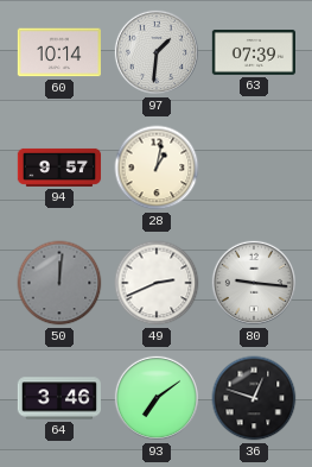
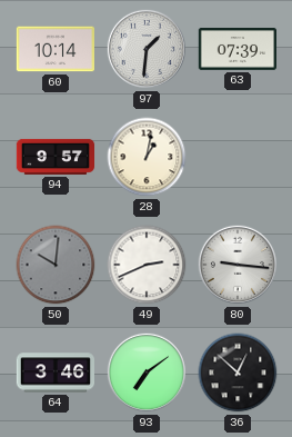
50: 12:01 -> 10:01
36: 12:48 -> 12:52
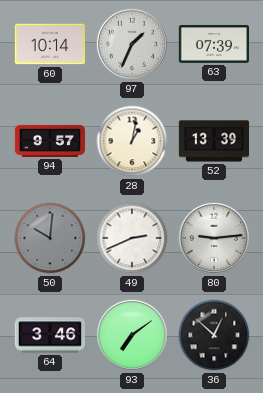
97: 1:31 -> 1:34
52: none -> 13:39
80: 9:16 -> 9:14
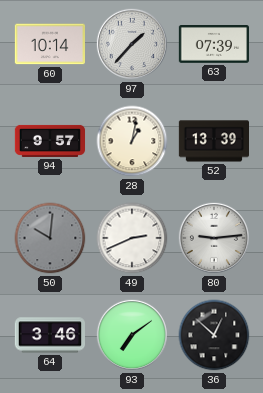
97: 1:34 -> 1:37
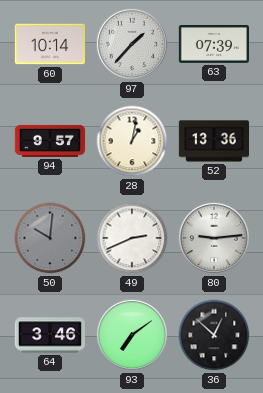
52: 13:39 -> 13:36
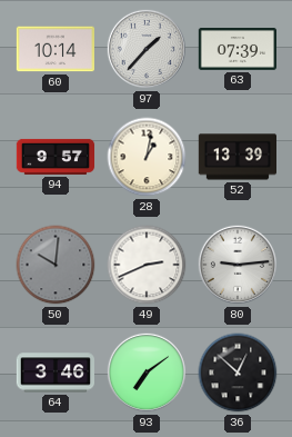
52: 13:36 -> 13:39
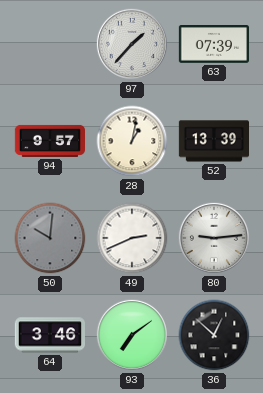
60: 10:14 -> none
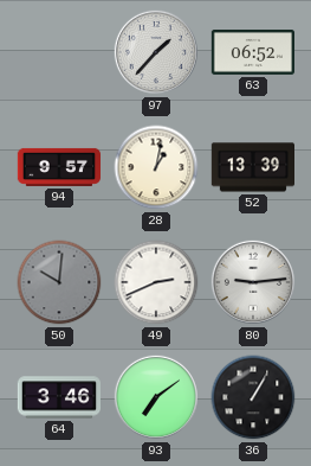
63: 07:39 -> 06:52
36: 12:52 -> 1:05
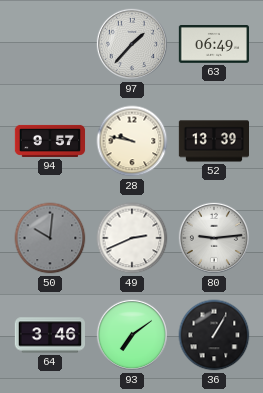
63: 06:52 -> 06:49
28: 1:02 -> 9:47
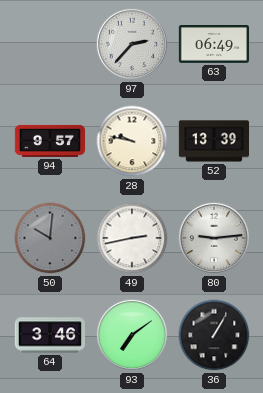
97: 1:37 -> 2:37
49: 2:41 -> 2:43
